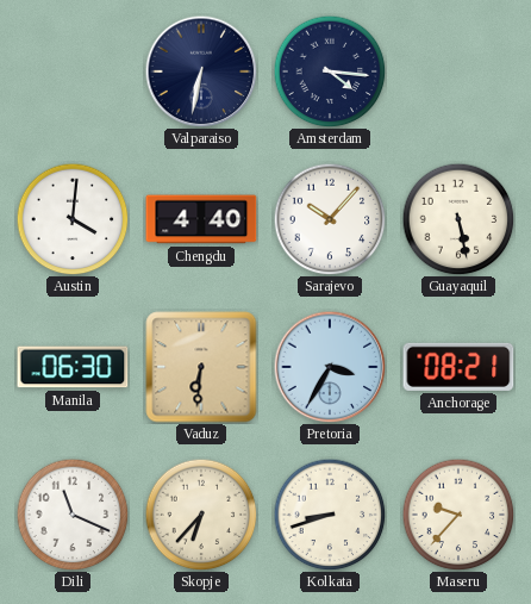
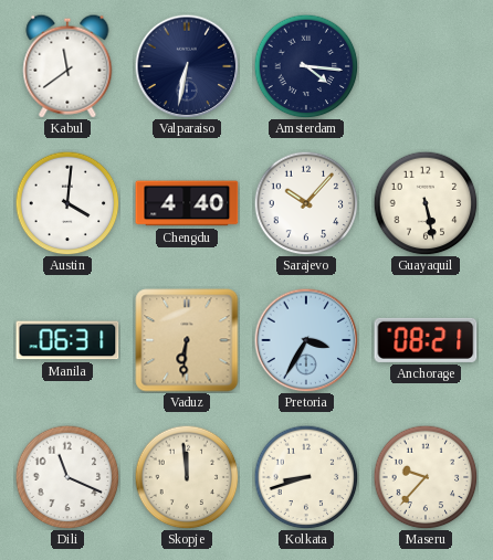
Kabul: none -> 11:39
Manila: 06:30 -> 06:31
Skopje: 6:37 -> 11:59
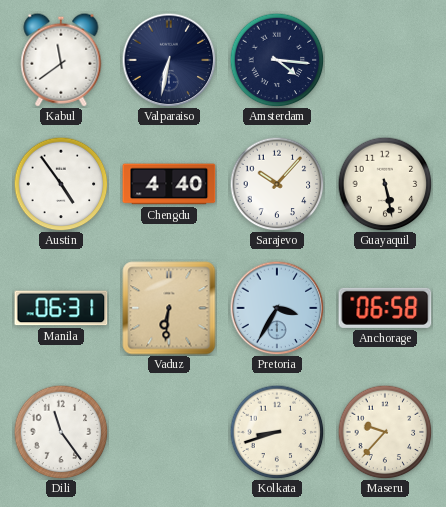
Austin: 4:01 -> 4:54
Anchorage: 08:21 -> 06:58
Dili: 11:19 -> 11:24
Skopje: 11:59 -> none
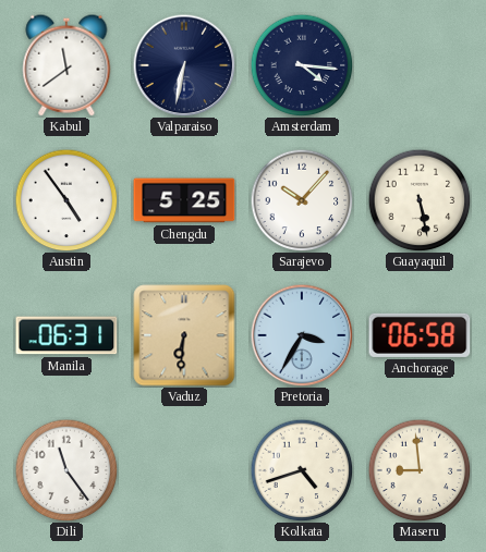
Chengdu: 4:40 -> 5:25
Kolkata: 8:42 -> 4:42
Maseru: 9:37 -> 8:59
